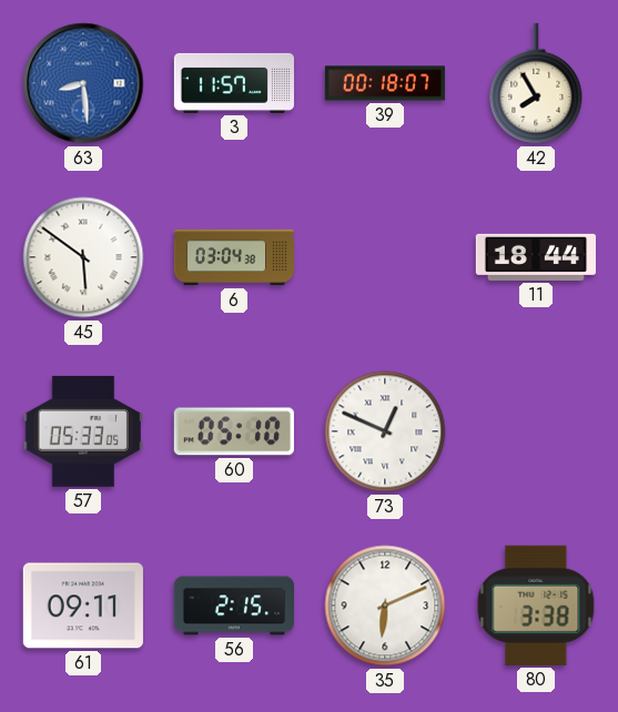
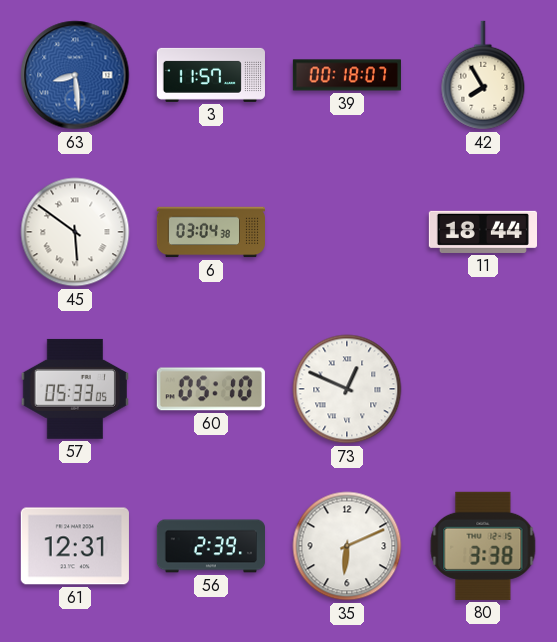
61: 09:11 -> 12:31
56: 2:15 -> 2:39
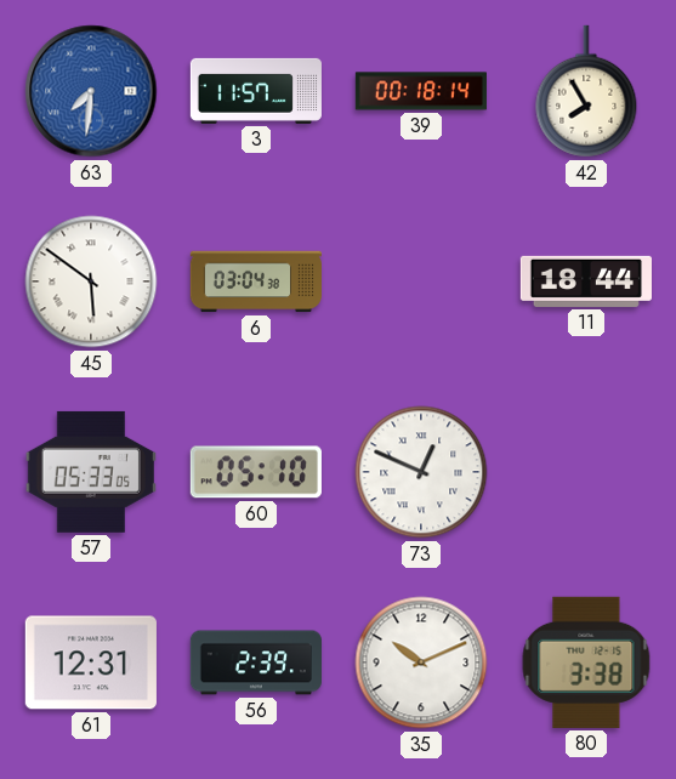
63: 8:29 -> 7:31
39: 00:18:07 -> 00:18:14
35: 6:11 -> 10:11
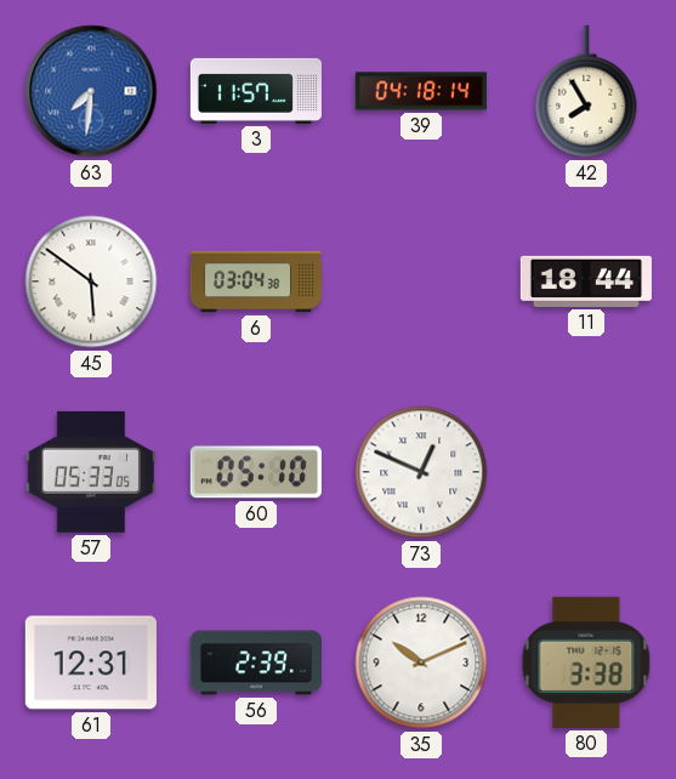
39: 00:18 -> 04:18
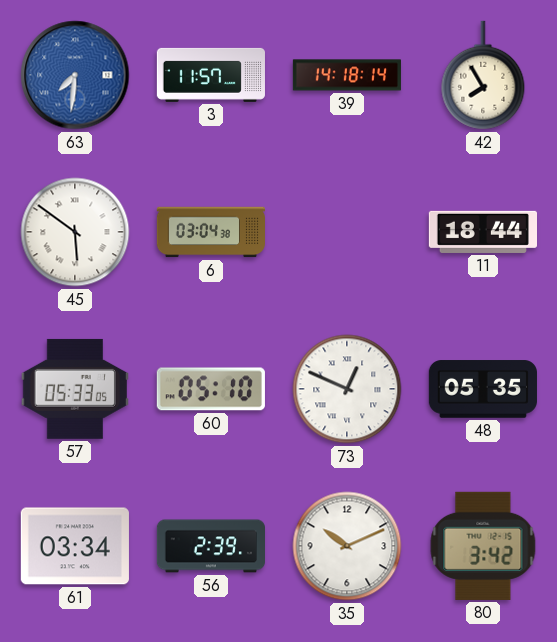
39: 04:18 -> 14:18
48: none -> 05:35
61: 12:31 -> 03:34
80: 3:38 -> 3:42
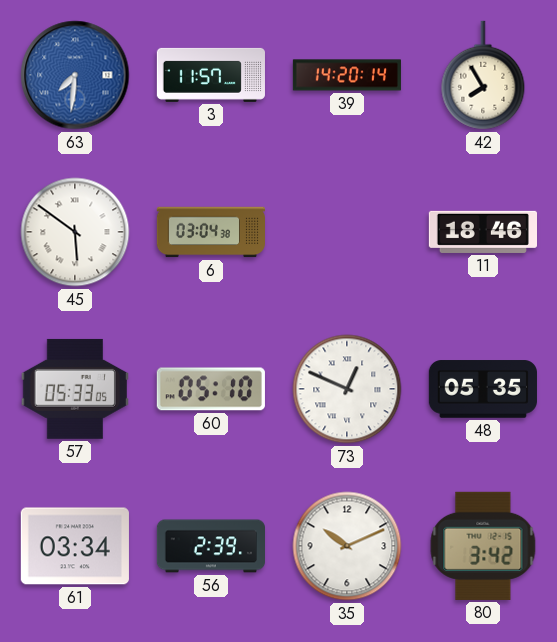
39: 14:18 -> 14:20
11: 18:44 -> 18:46
